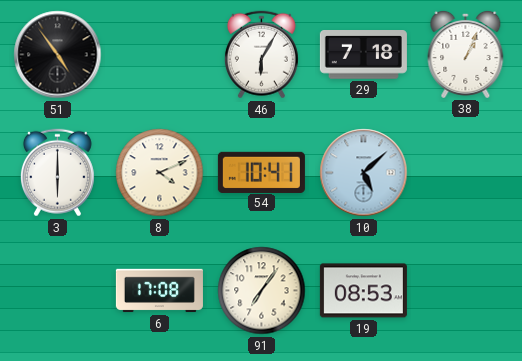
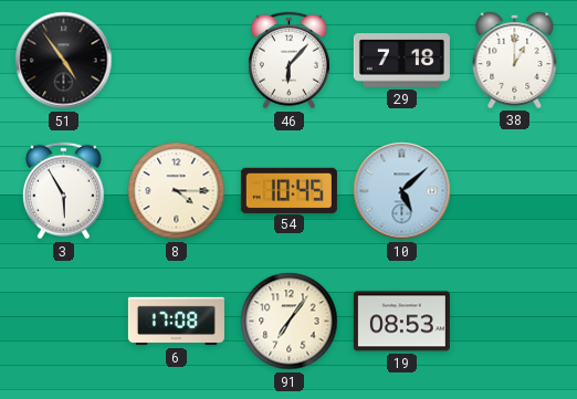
46: 6:05 -> 6:07
38: 1:04 -> 1:00
3: 6:00 -> 5:55
8: 4:11 -> 4:15
54: 10:41 -> 10:45
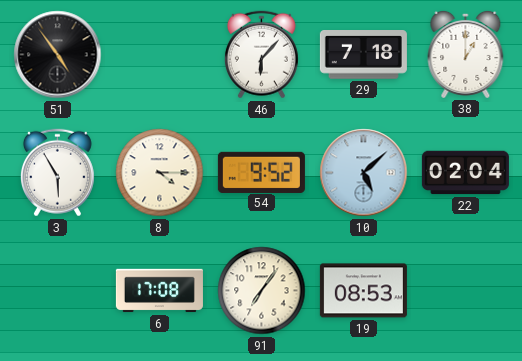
54: 10:45 -> 9:52
22: none -> 02:04
